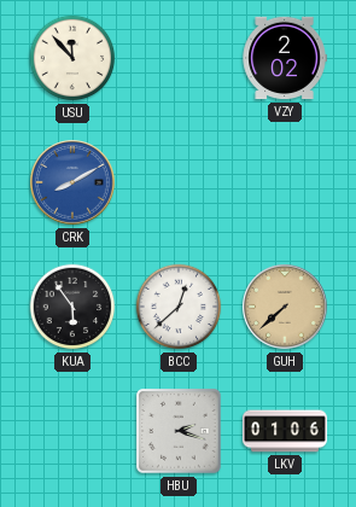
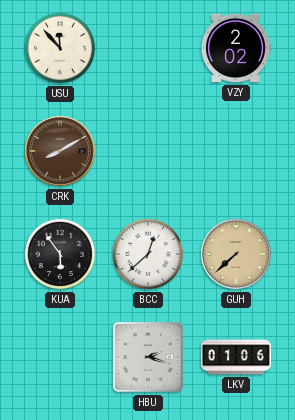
CRK dial: blue -> brown
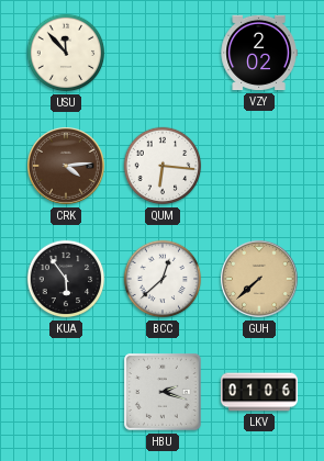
CRK: 8:10 -> 4:14
QUM: none -> 6:16
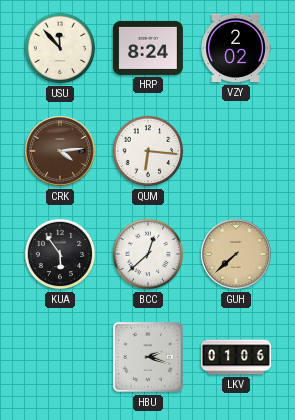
HRP: none -> 8:24
